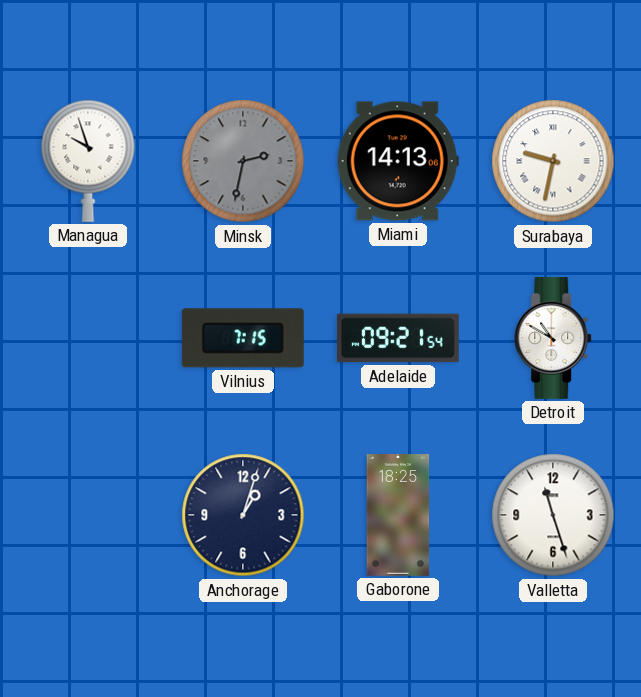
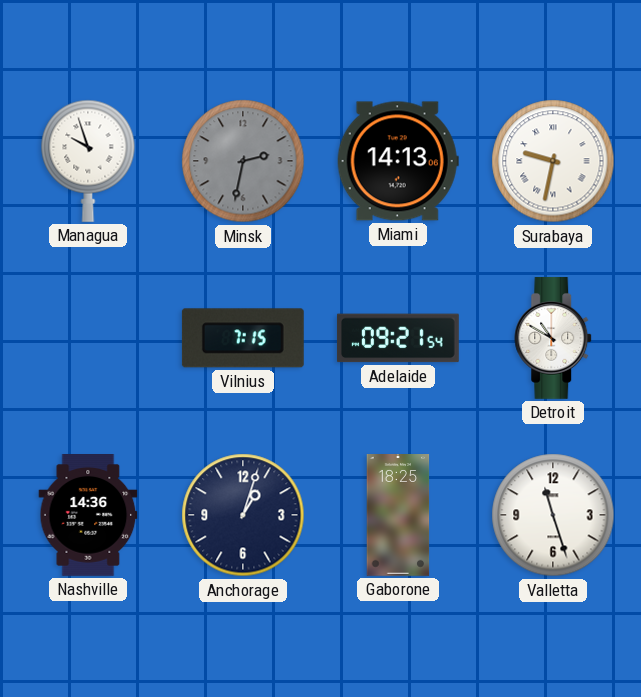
Nashville: none -> 14:36
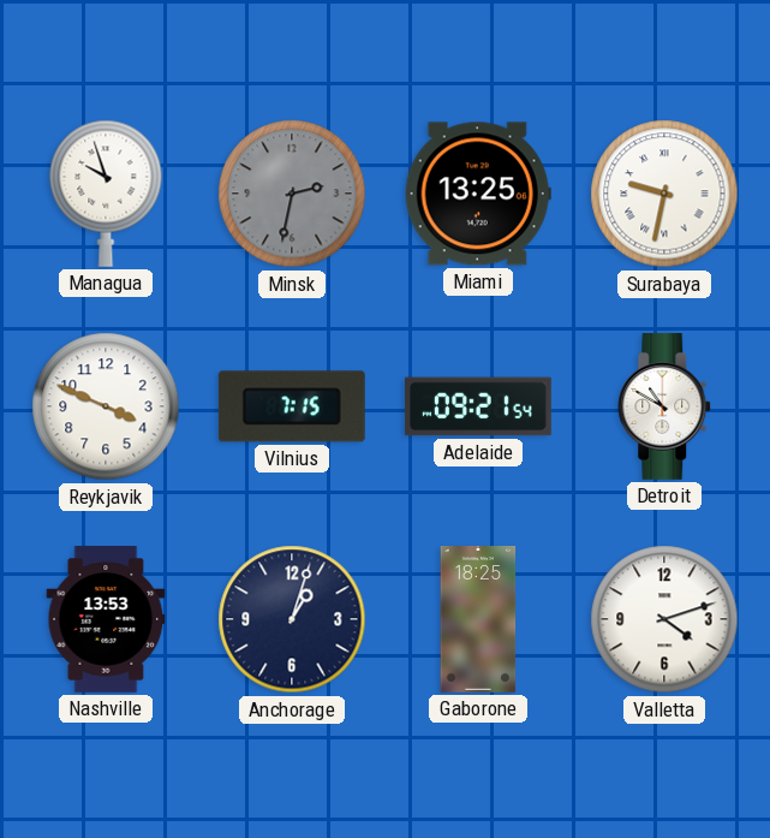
Miami: 14:13 -> 13:25
Reykjavik: none -> 3:49
Nashville: 14:36 -> 13:53
Valletta: 11:27 -> 4:12
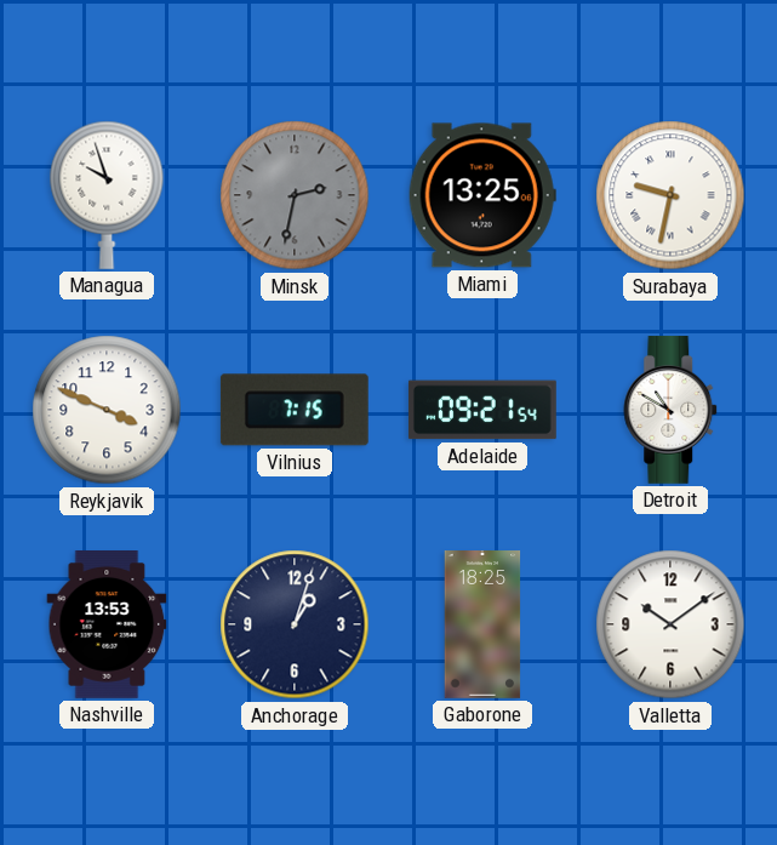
Valletta: 4:12 -> 10:09
